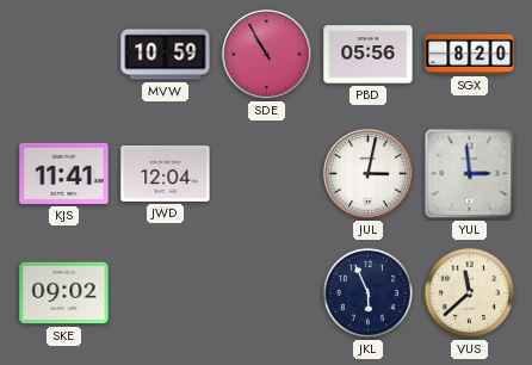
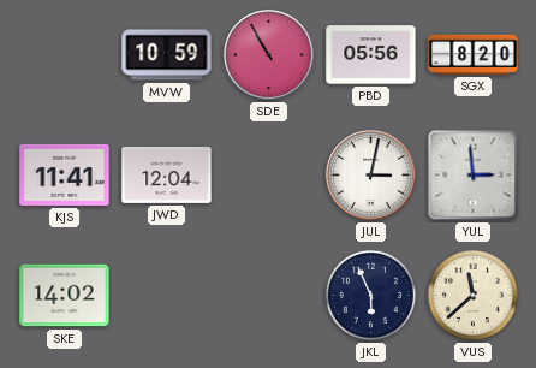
SKE: 09:02 -> 14:02
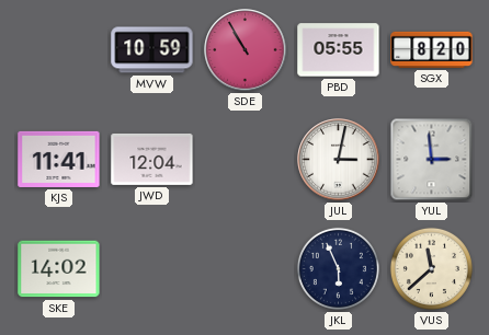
PBD: 05:56 -> 05:55
